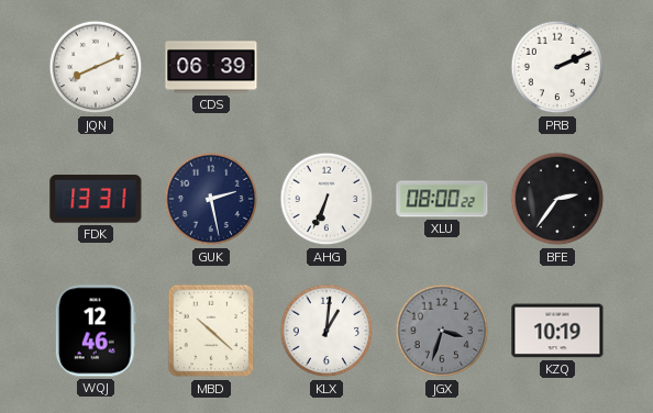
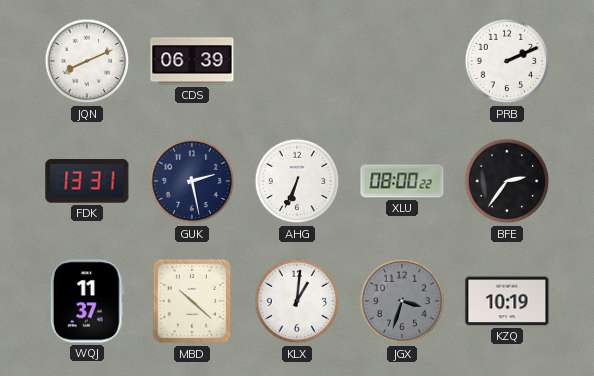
WQJ: 12:46 -> 11:37
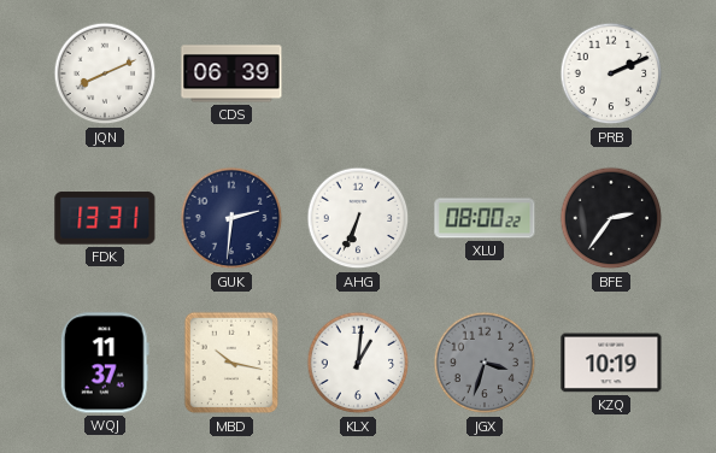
GUK: 2:28 -> 2:31
MBD: 10:22 -> 10:17
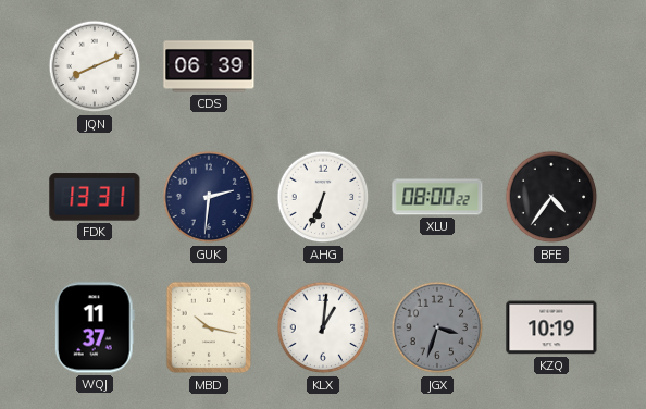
PRB: 2:11 -> none
BFE: 2:36 -> 4:36
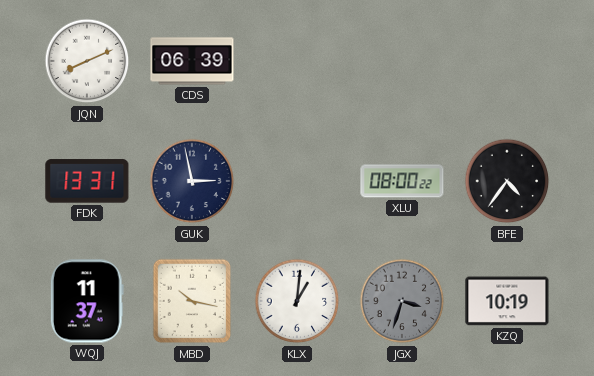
GUK: 2:31 -> 2:58
AHG: 6:34 -> none
